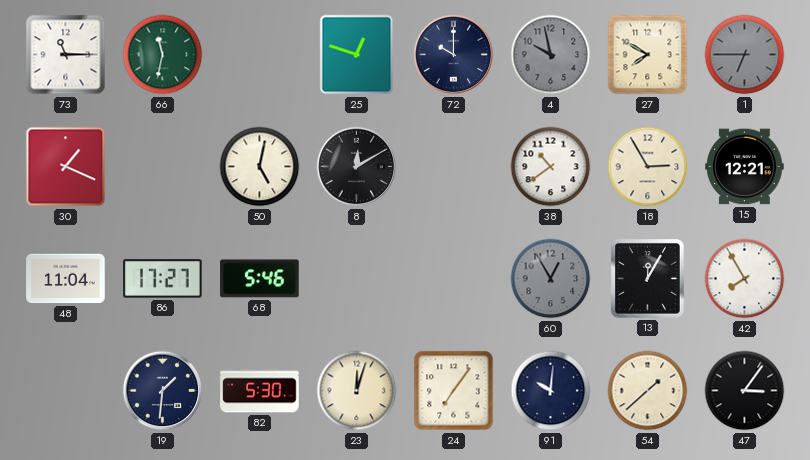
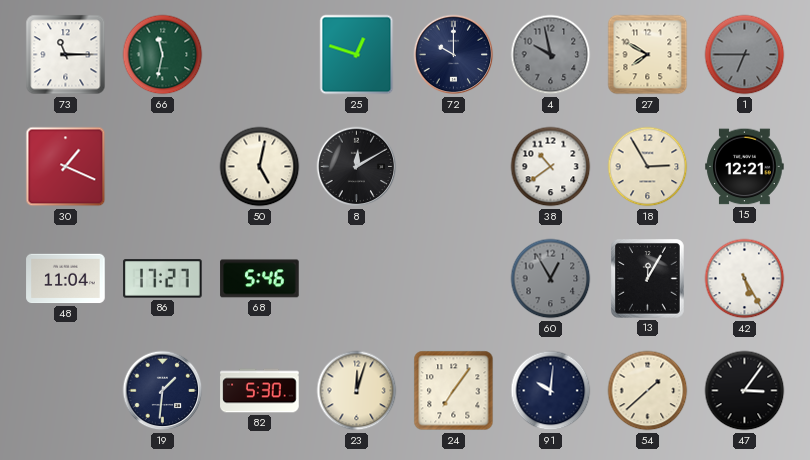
42: 7:55 -> 5:25
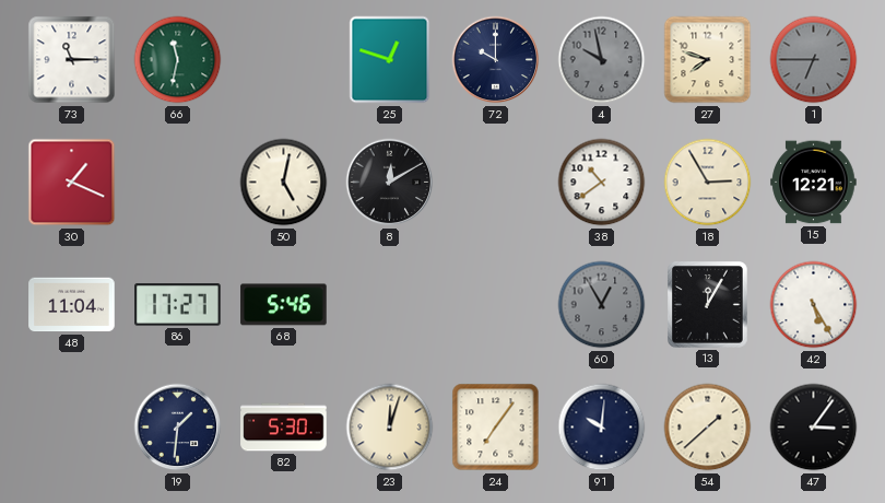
27: 7:50 -> 7:48
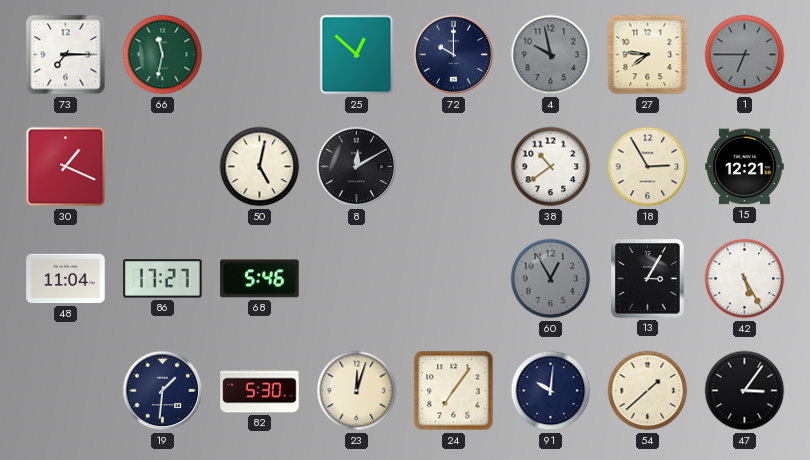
73: 11:15 -> 7:15
25: 12:48 -> 12:52
27: 7:48 -> 7:46
13: 12:05 -> 3:05
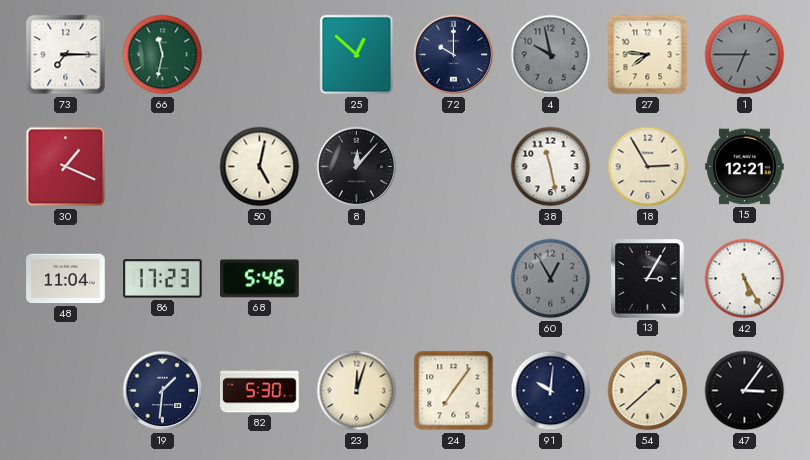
8: 12:10 -> 12:07
38: 10:39 -> 11:28
86: 17:27 -> 17:23
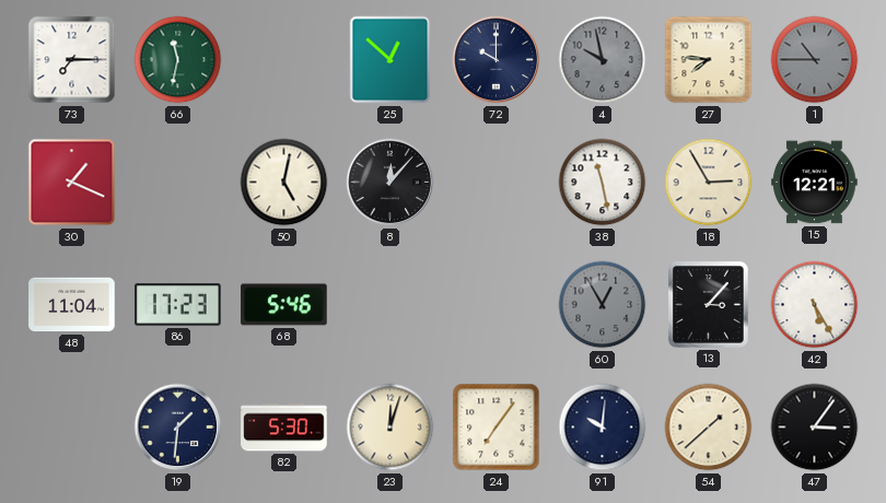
1: 6:45 -> 10:45
13: 3:05 -> 3:07
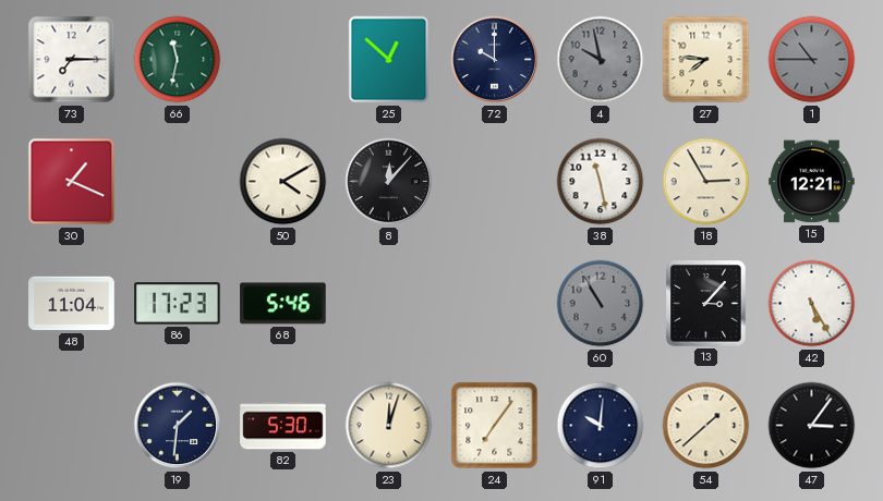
50: 5:02 -> 4:10
60: 12:55 -> 10:55
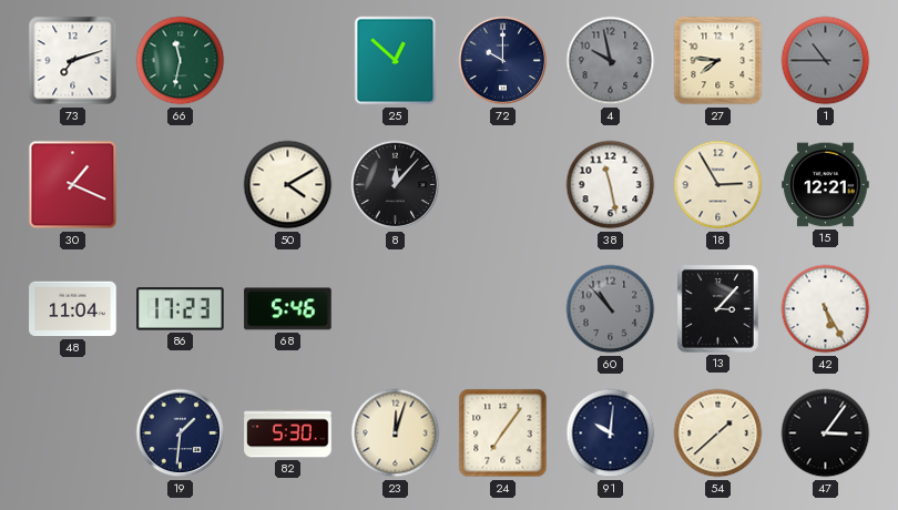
73: 7:15 -> 7:12
60: 10:55 -> 10:53
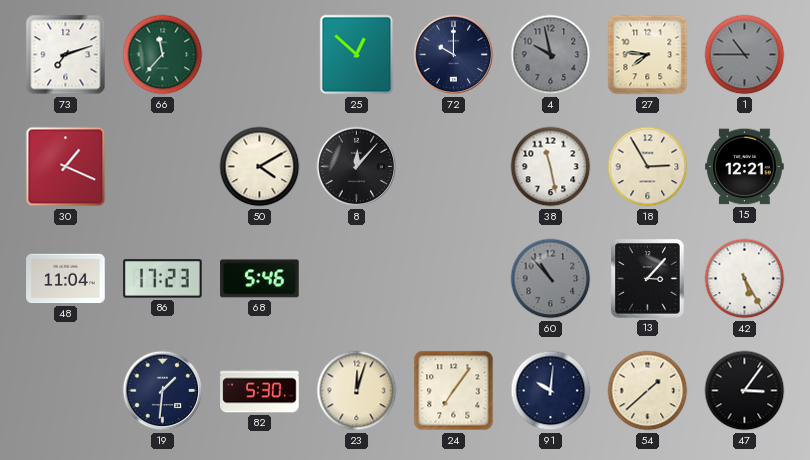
66: 11:32 -> 11:37
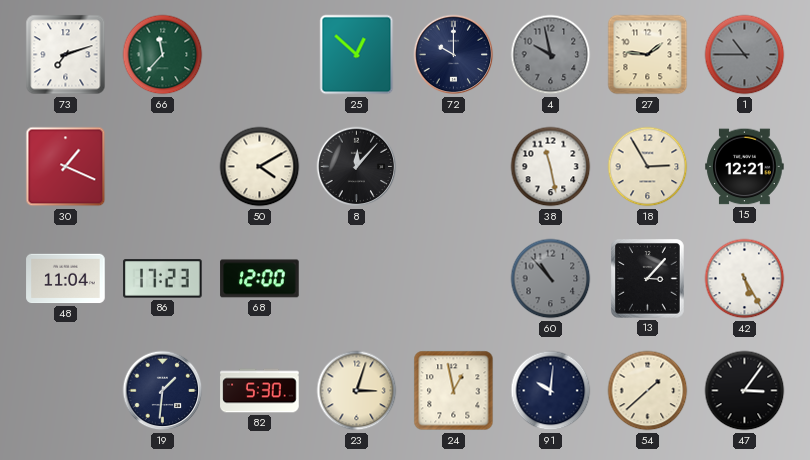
27: 7:46 -> 1:46
68: 5:46 -> 12:00
23: 12:03 -> 3:03
24: 7:06 -> 12:58
